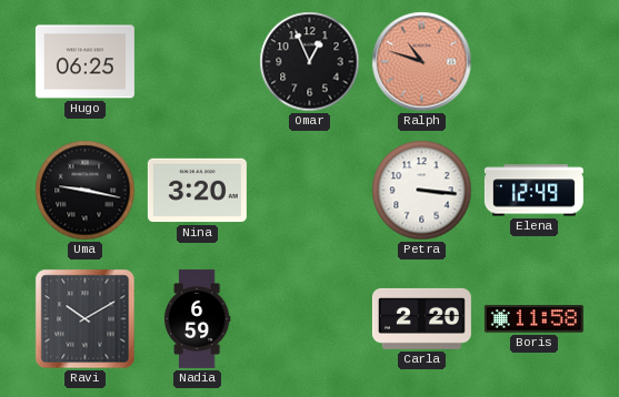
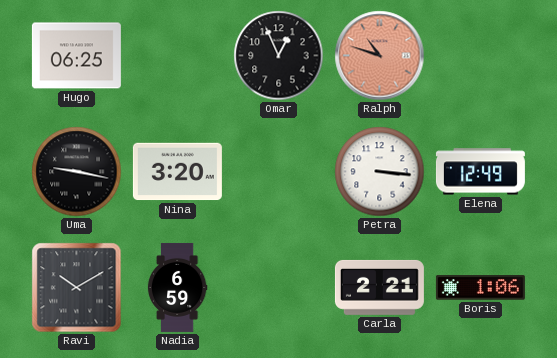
Carla: 2:20 -> 2:21
Boris: 11:58 -> 1:06
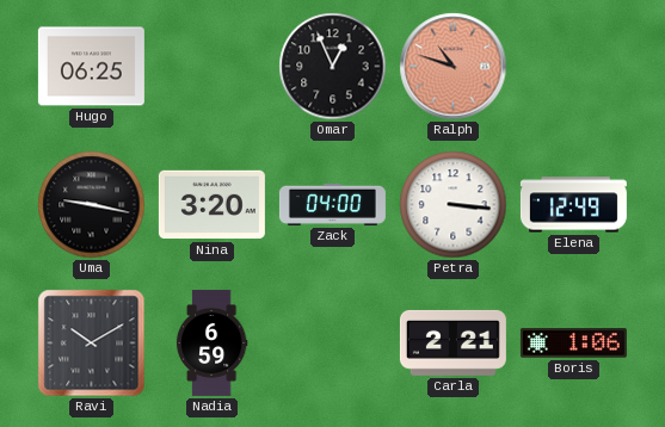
Zack: none -> 04:00
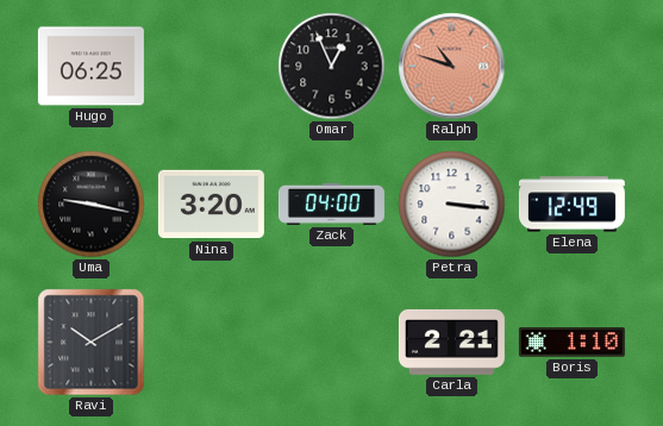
Nadia: 6:59 -> none
Boris: 1:06 -> 1:10
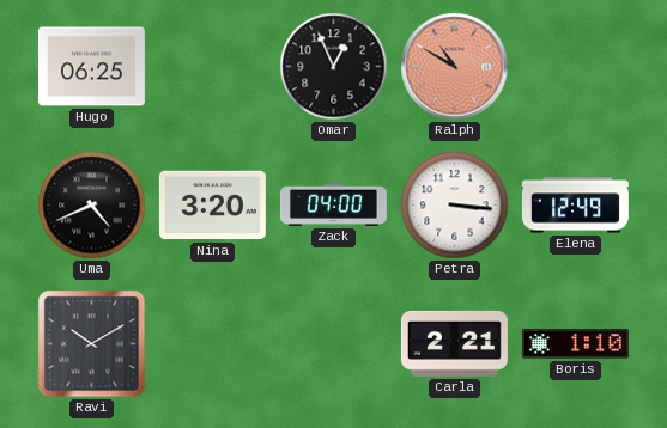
Ralph: 10:48 -> 10:50
Uma: 9:17 -> 4:41
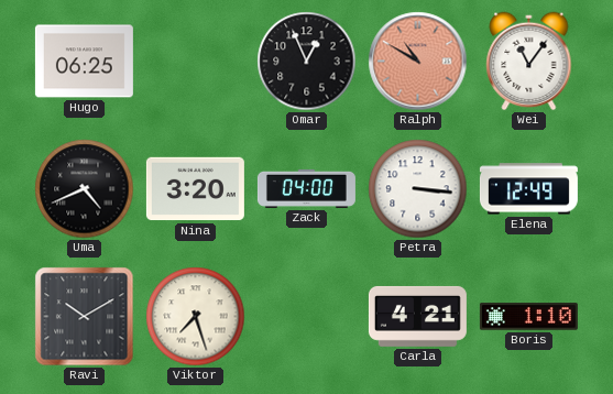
Wei: none -> 11:06
Viktor: none -> 7:27
Carla: 2:21 -> 4:21
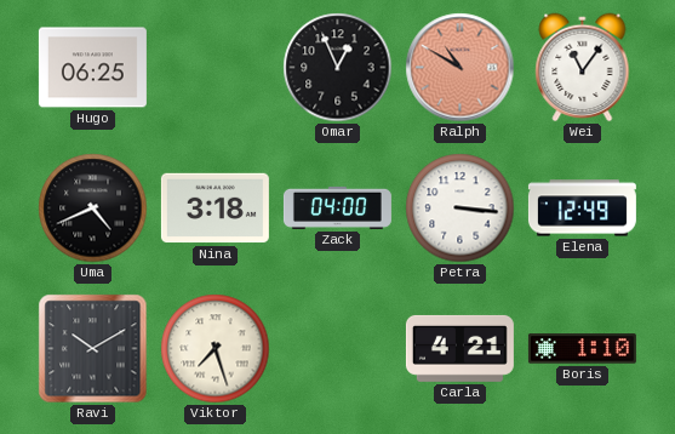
Nina: 3:20 -> 3:18
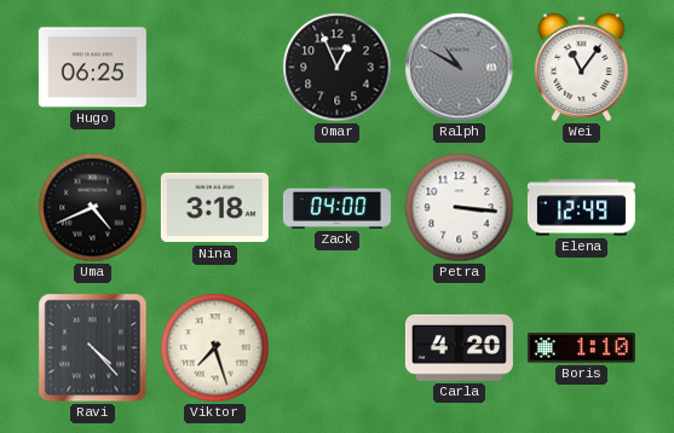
Ralph dial: salmon -> grey
Ravi: 10:10 -> 4:23
Carla: 4:21 -> 4:20
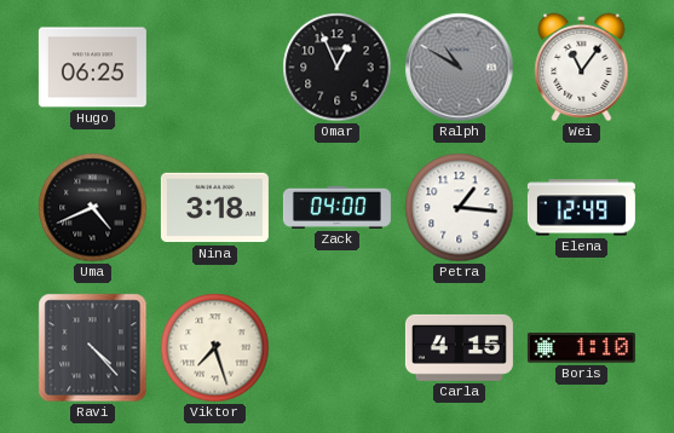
Petra: 3:16 -> 1:16
Carla: 4:20 -> 4:15
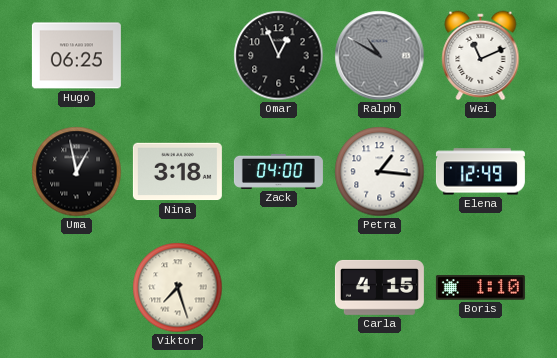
Wei: 11:06 -> 11:11
Uma: 4:41 -> 12:58
Ravi: 4:23 -> none
